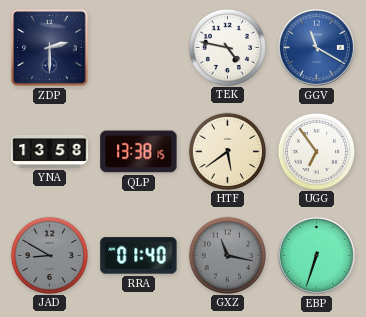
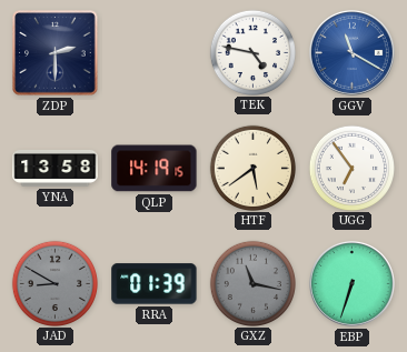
QLP: 13:38 -> 14:19
RRA: 01:40 -> 01:39
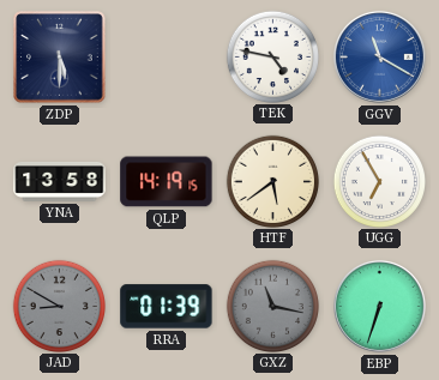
ZDP: 2:30 -> 5:30
UGG: 6:54 -> 6:55
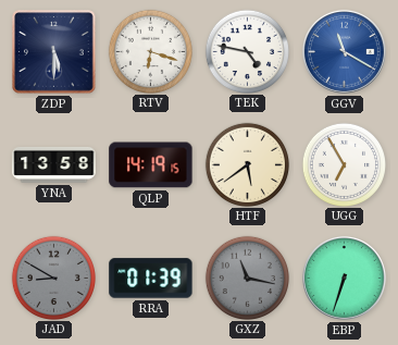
RTV: none -> 6:18
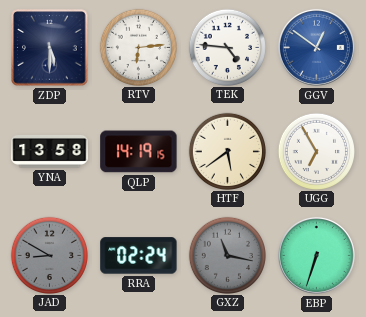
RTV: 6:18 -> 6:14
TEK: 4:47 -> 4:46
GGV: 11:20 -> 12:51
RRA: 01:39 -> 02:24
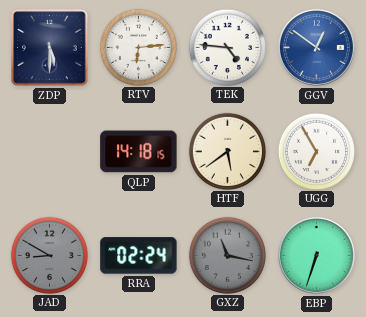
YNA: 13:58 -> none
QLP: 14:19 -> 14:18
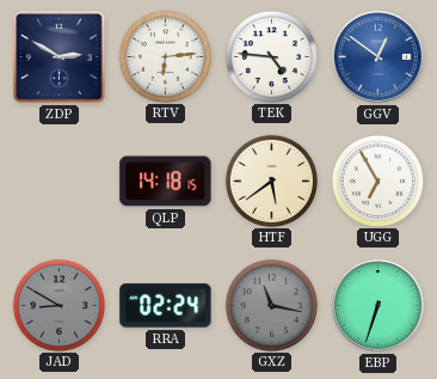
ZDP: 5:30 -> 2:50
